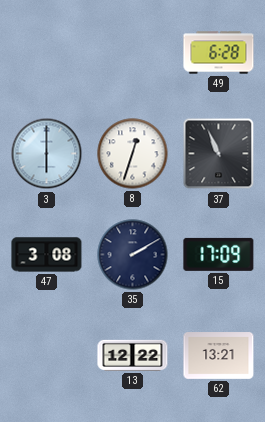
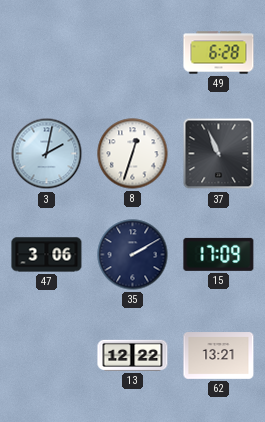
3: 6:00 -> 2:02
47: 3:08 -> 3:06
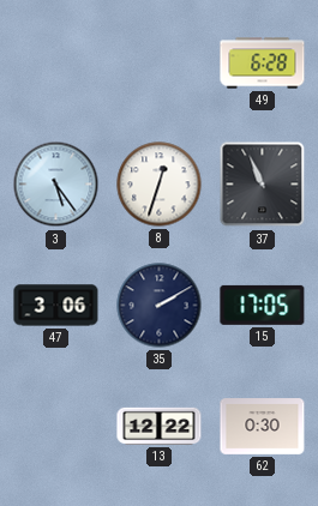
3: 2:02 -> 5:24
15: 17:09 -> 17:05
62: 13:21 -> 0:30
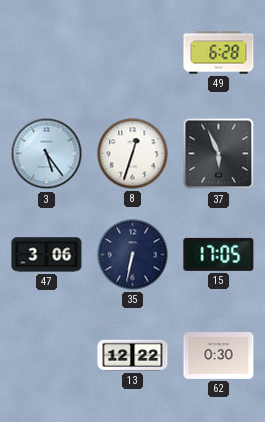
37: 10:56 -> 5:56
35: 2:10 -> 6:32
